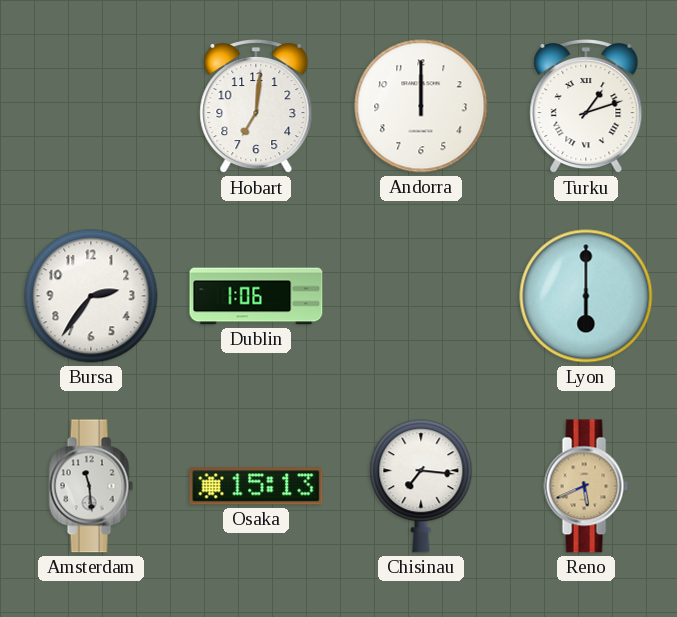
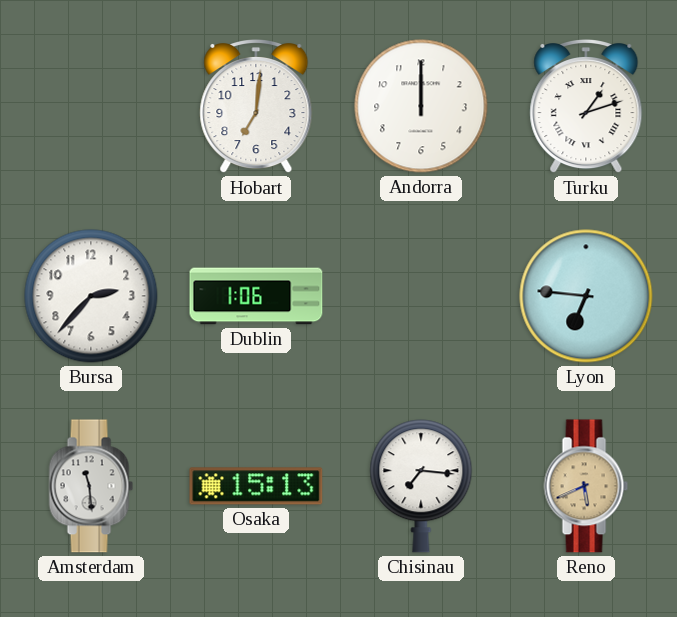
Bursa: 2:36 -> 2:37
Lyon: 6:00 -> 6:46
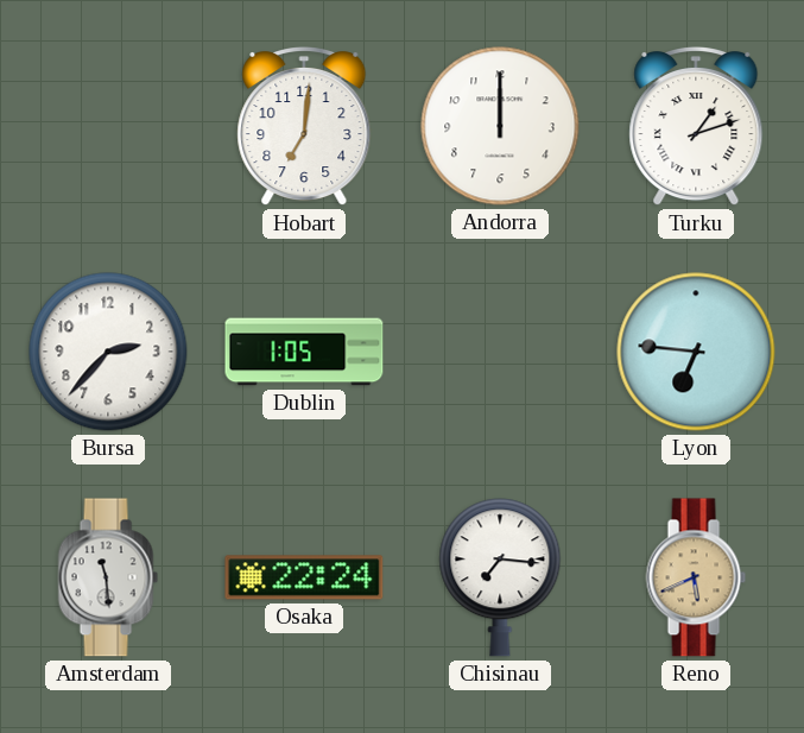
Dublin: 1:06 -> 1:05
Osaka: 15:13 -> 22:24
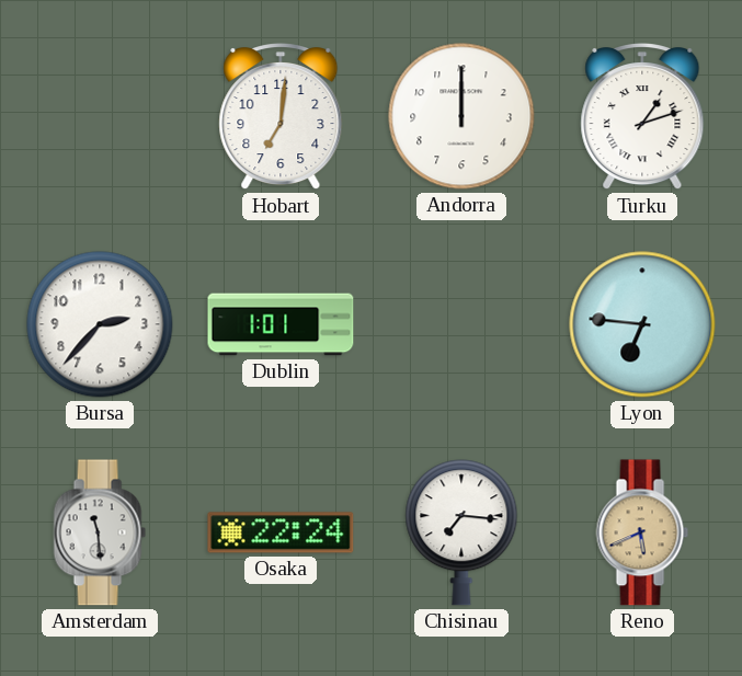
Dublin: 1:05 -> 1:01
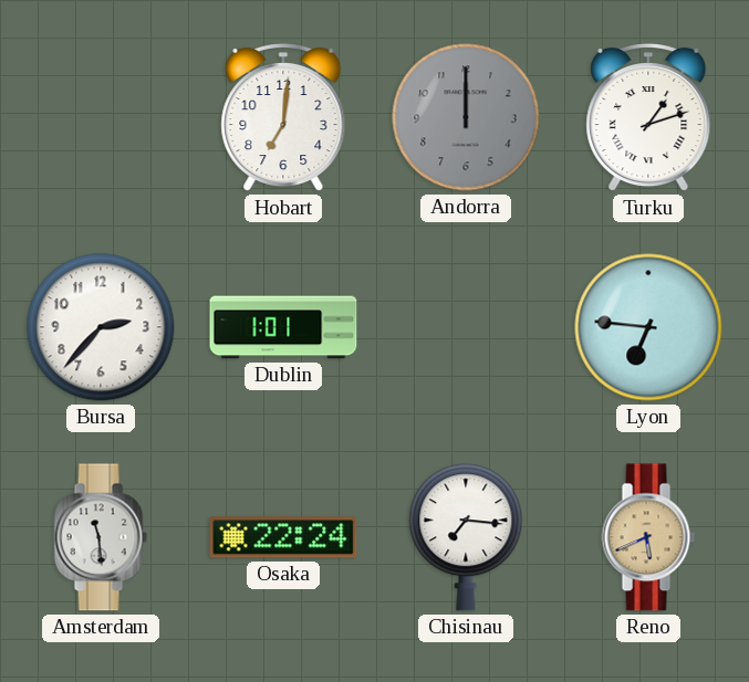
Andorra dial: white -> grey
